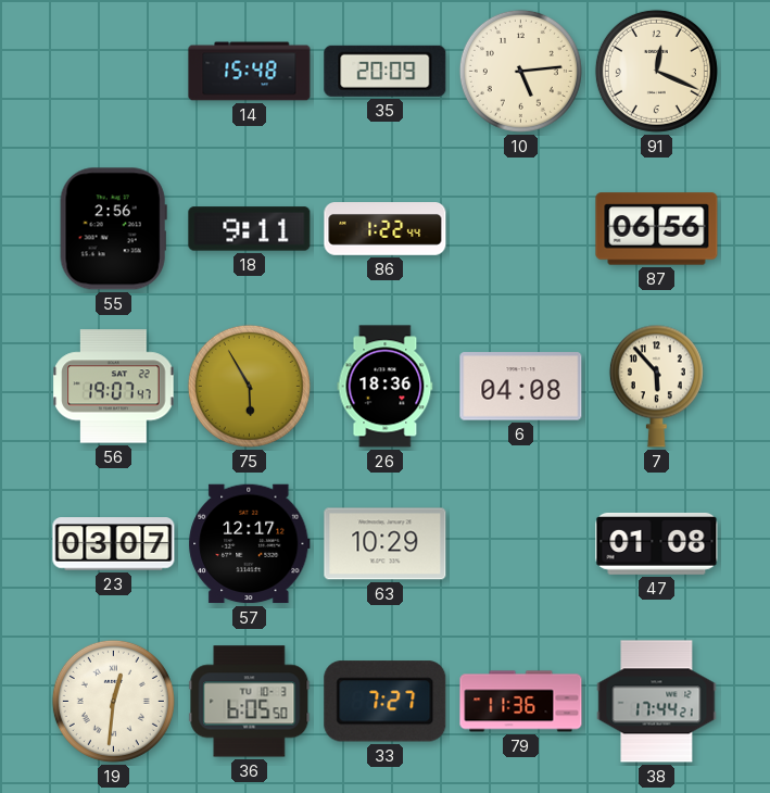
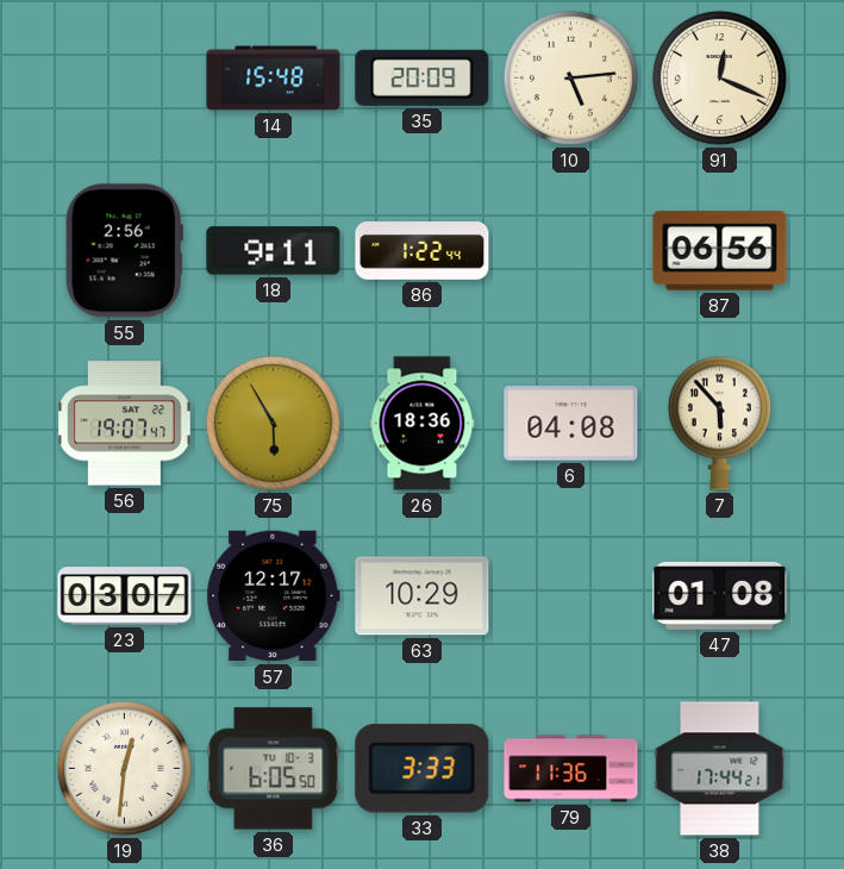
33: 7:27 -> 3:33
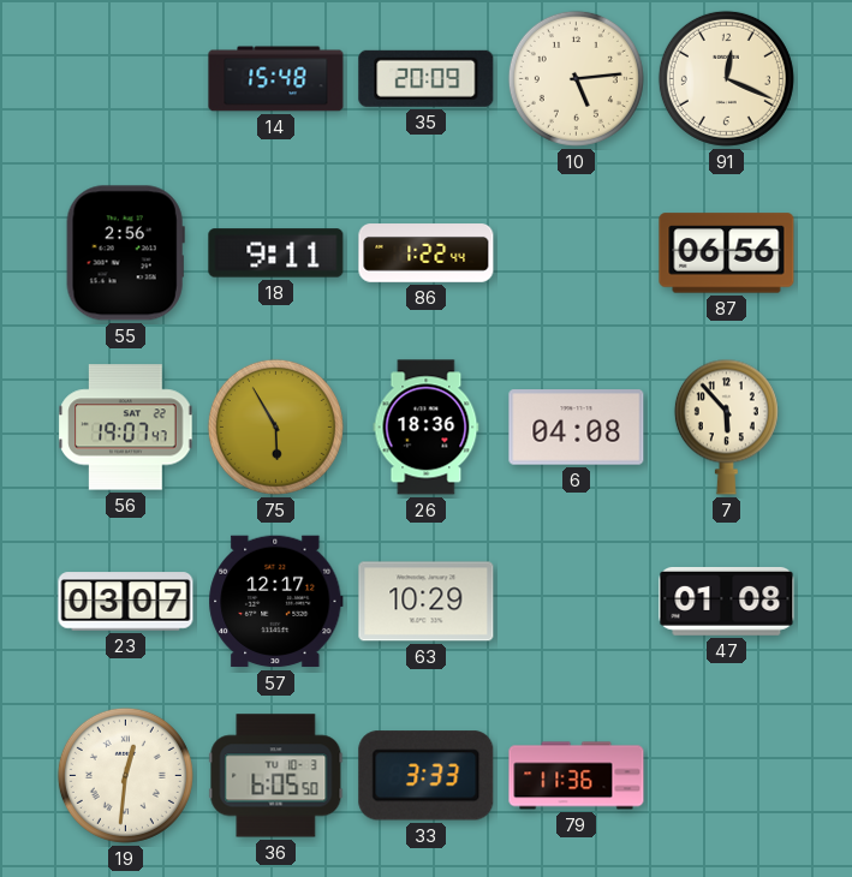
38: 17:44 -> none
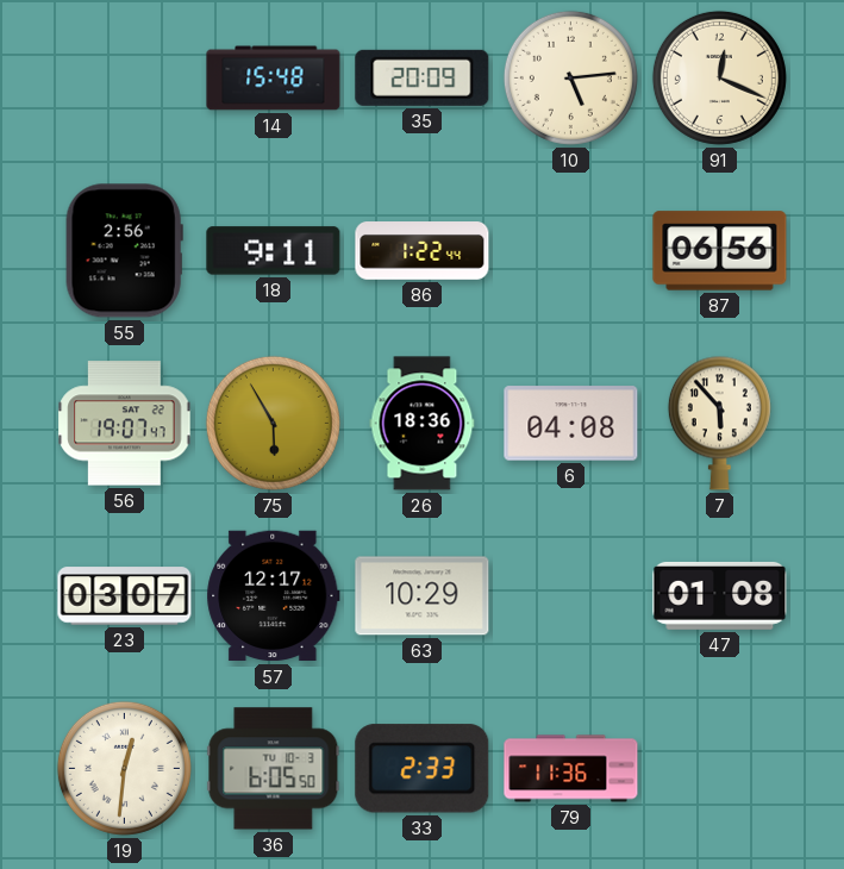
33: 3:33 -> 2:33
